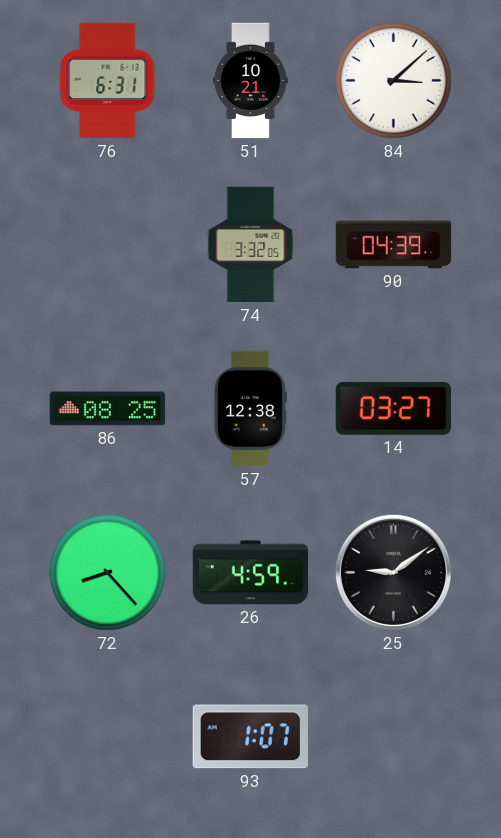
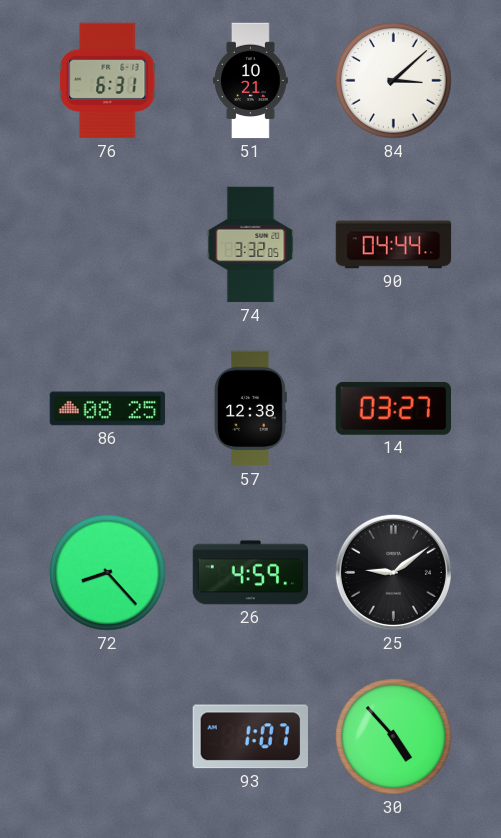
90: 04:39 -> 04:44
30: none -> 4:53
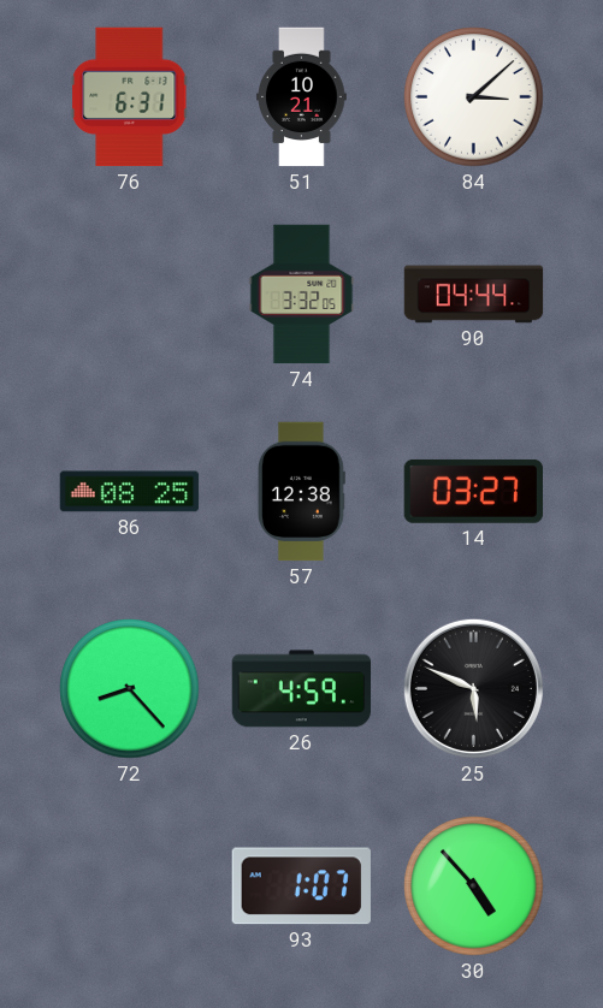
25: 9:09 -> 5:49
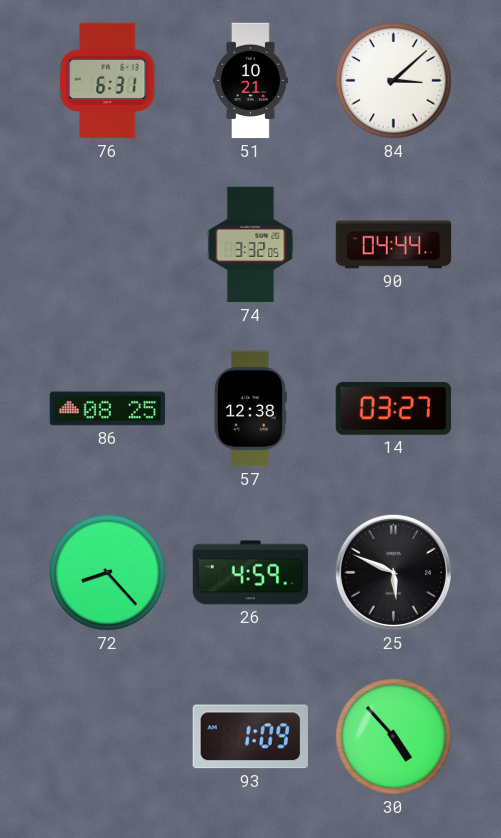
93: 1:07 -> 1:09
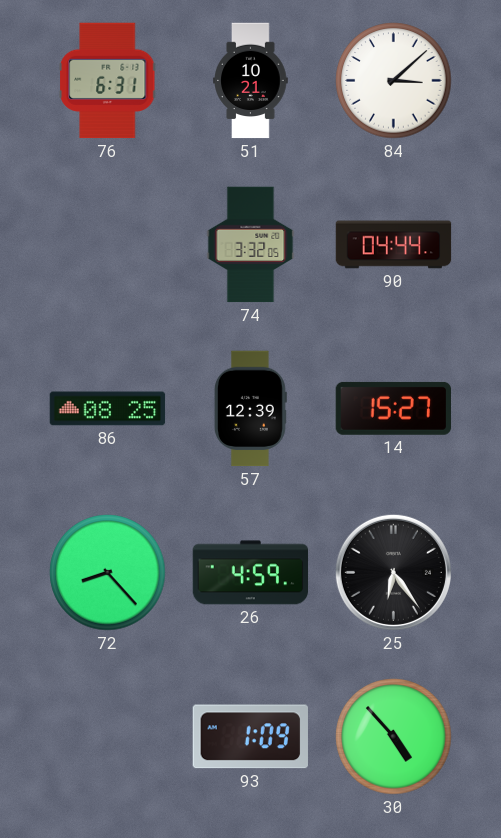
57: 12:38 -> 12:39
14: 03:27 -> 15:27
25: 5:49 -> 6:24
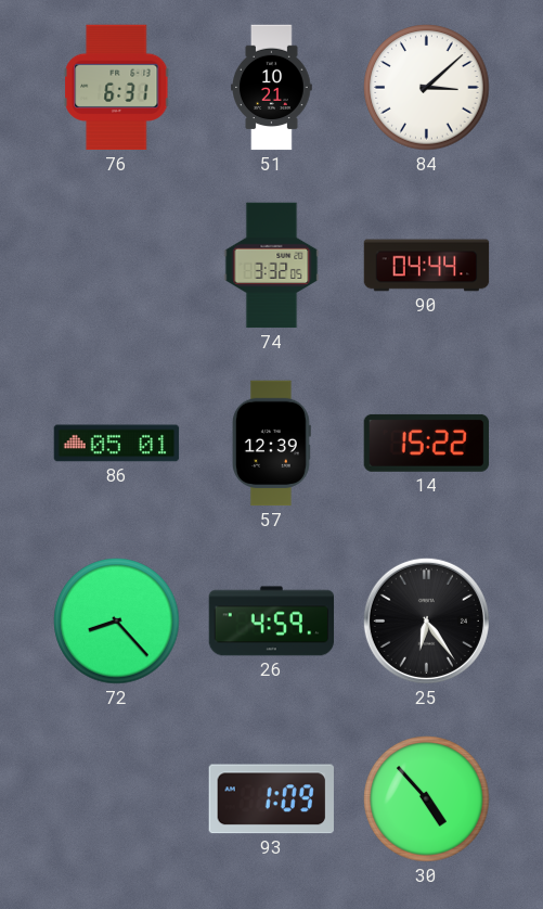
86: 08:25 -> 05:01
14: 15:27 -> 15:22
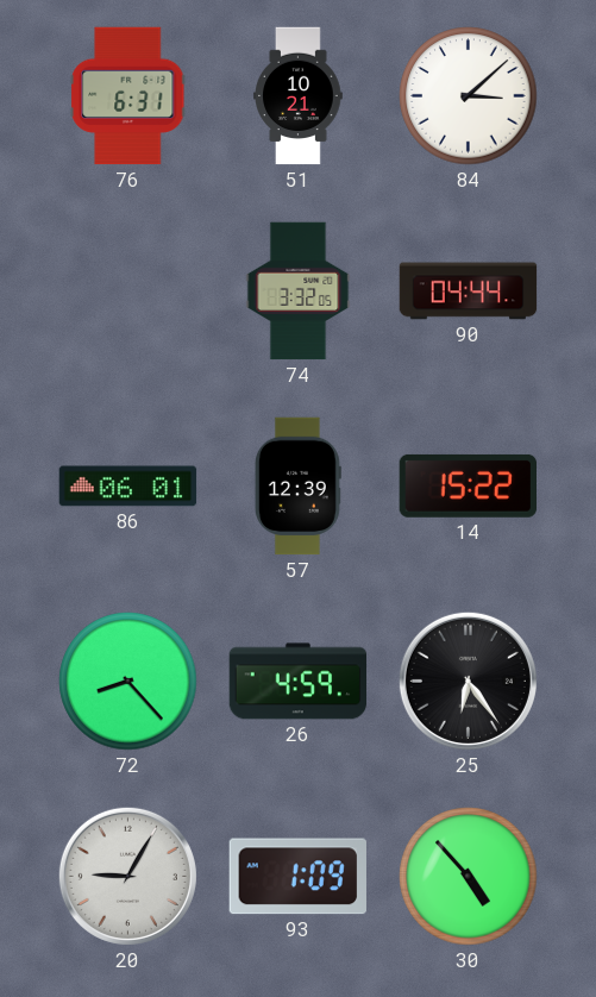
86: 05:01 -> 06:01
20: none -> 9:05
